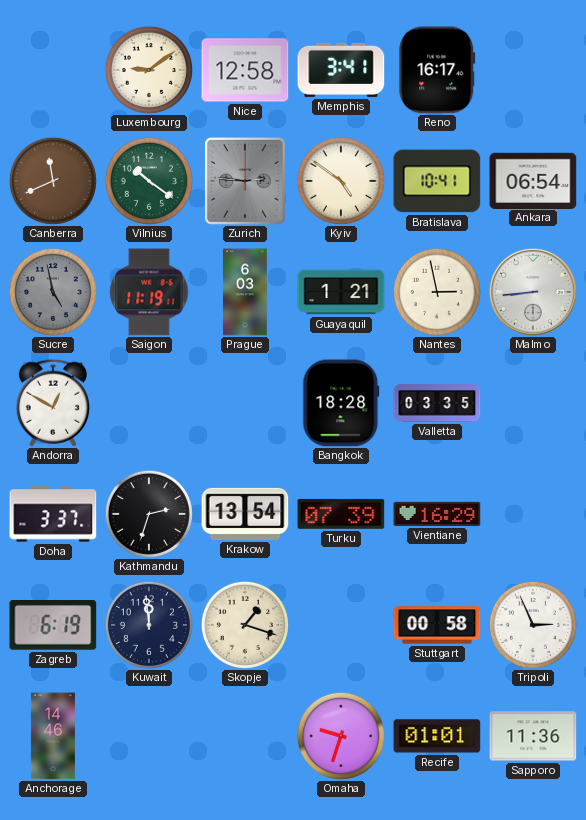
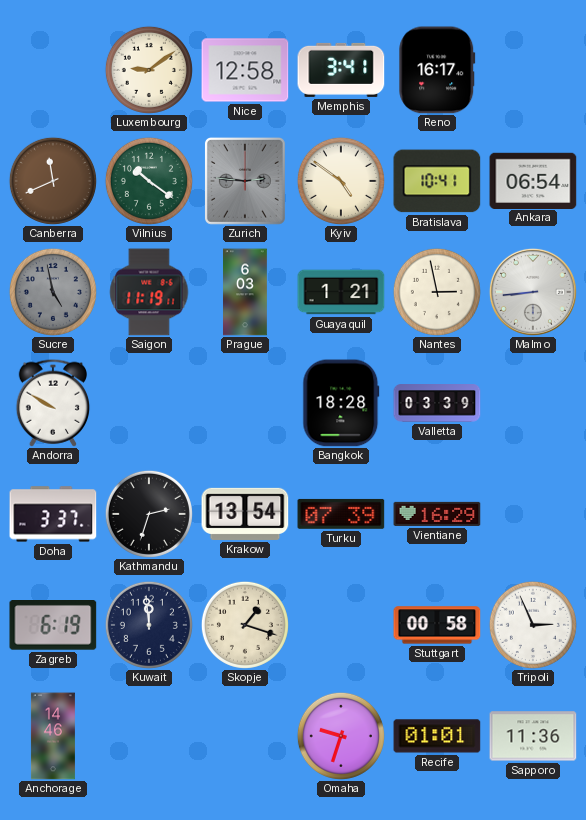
Andorra: 12:50 -> 9:50
Valletta: 03:35 -> 03:39
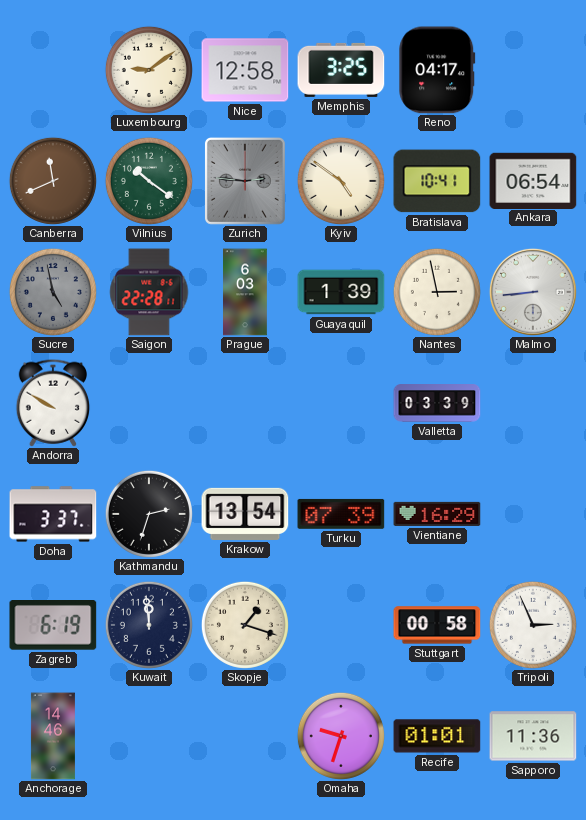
Memphis: 3:41 -> 3:25
Reno: 16:17 -> 04:17
Saigon: 11:19 -> 22:28
Guayaquil: 1:21 -> 1:39
Bangkok: 18:28 -> none
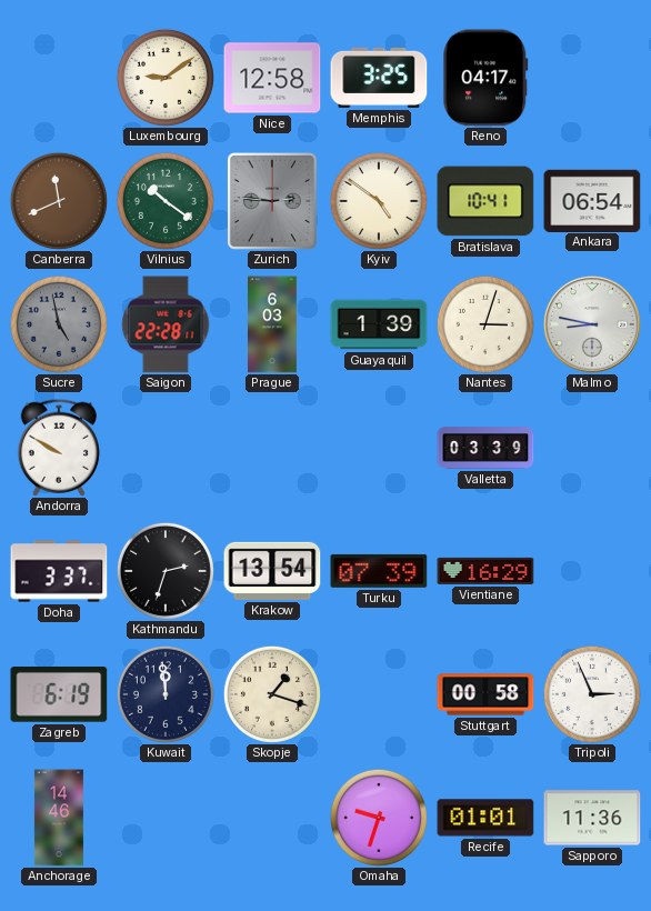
Nantes: 2:58 -> 3:03
Malmo: 8:44 -> 8:47
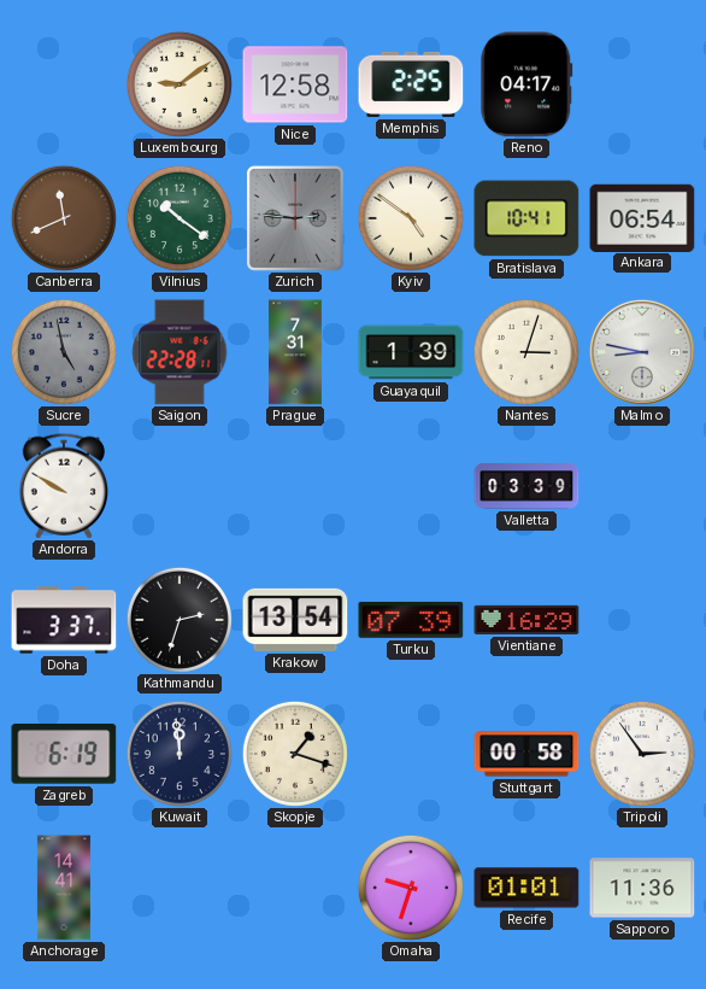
Memphis: 3:25 -> 2:25
Prague: 6:03 -> 7:31
Tripoli: 2:56 -> 2:54
Anchorage: 14:46 -> 14:41
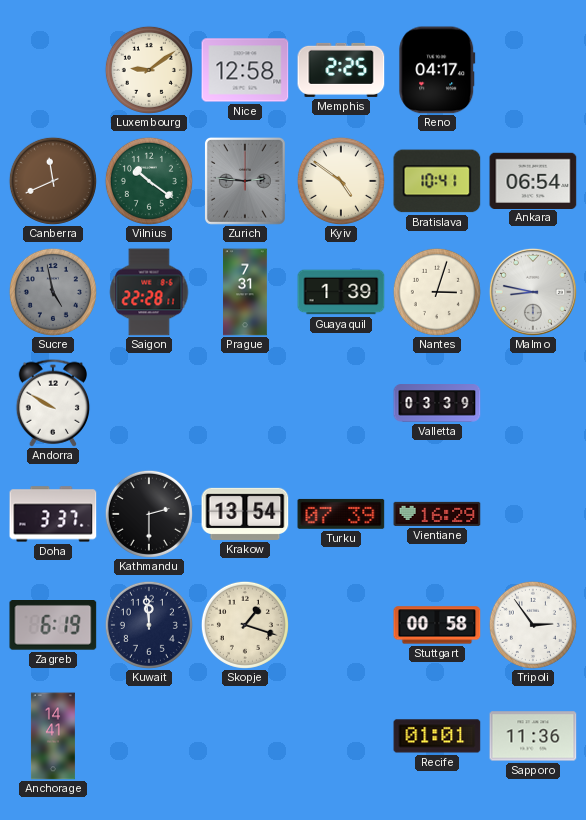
Kathmandu: 2:33 -> 2:30
Omaha: 9:33 -> none
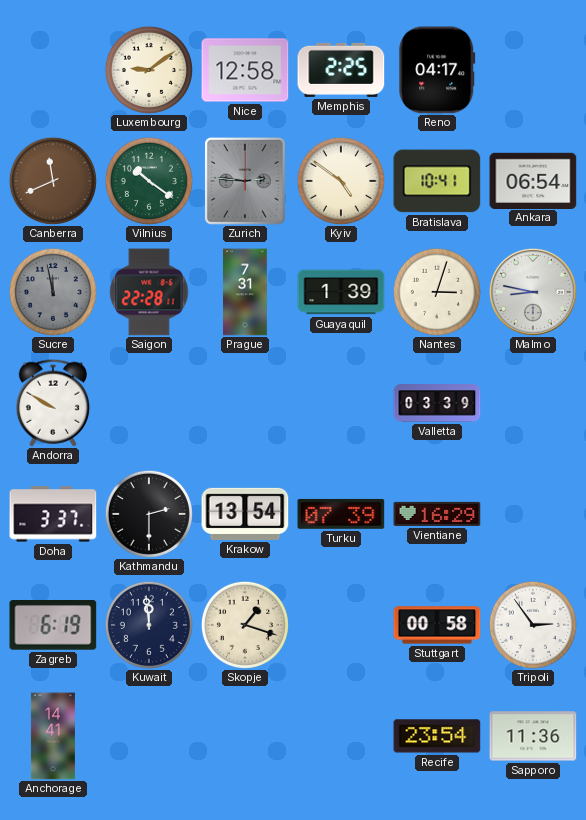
Sucre: 4:58 -> 11:58
Recife: 01:01 -> 23:54
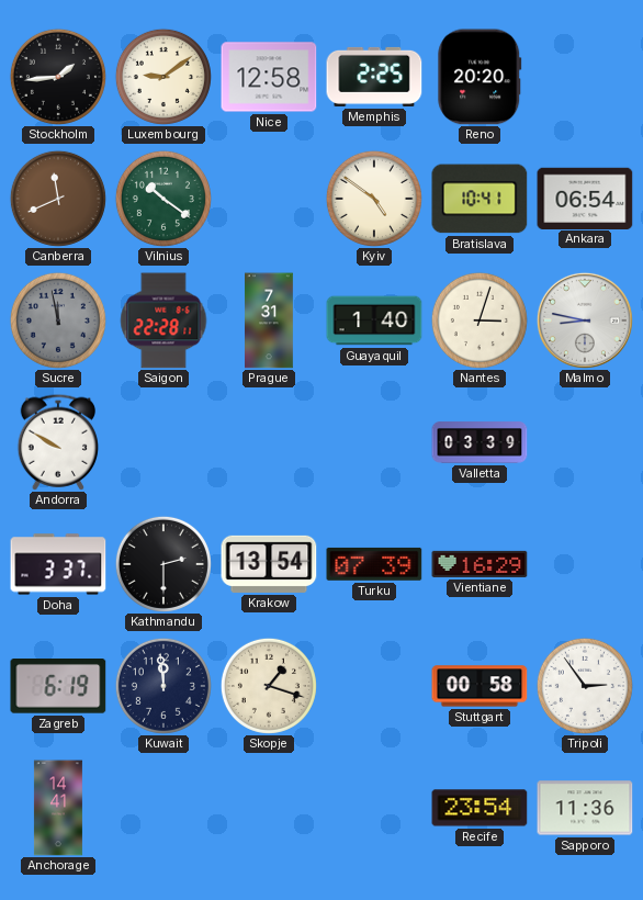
Stockholm: none -> 1:44
Reno: 04:17 -> 20:20
Zurich: 2:46 -> none
Guayaquil: 1:39 -> 1:40
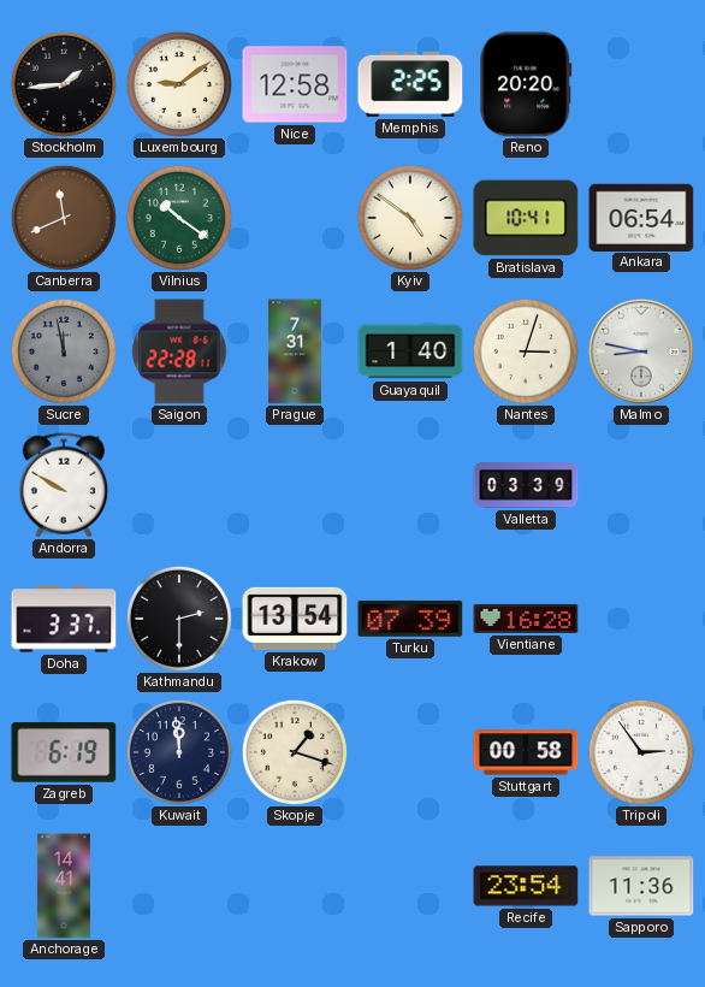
Vientiane: 16:29 -> 16:28
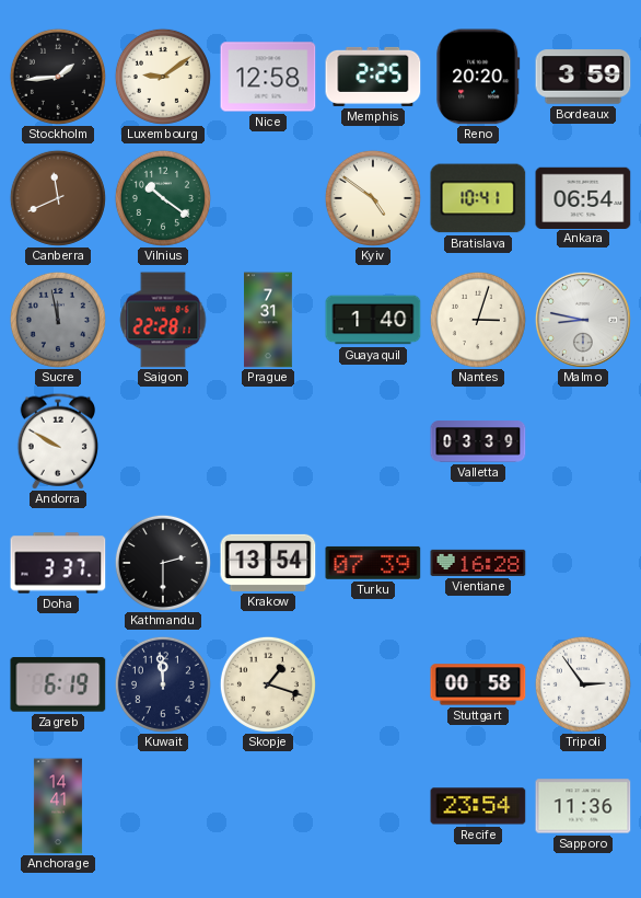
Bordeaux: none -> 3:59
